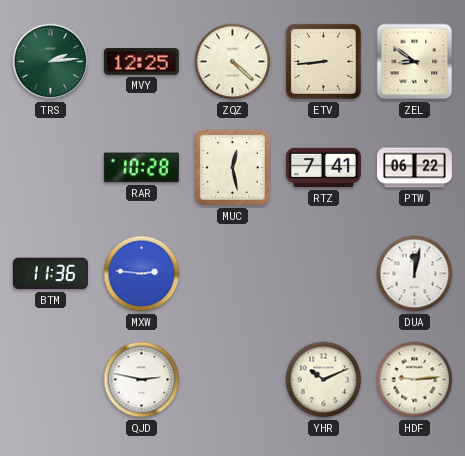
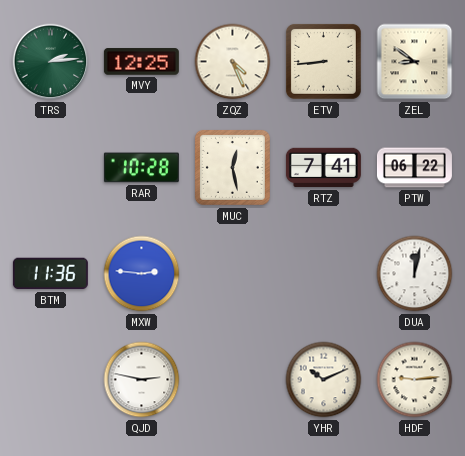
ZQZ: 4:22 -> 4:26
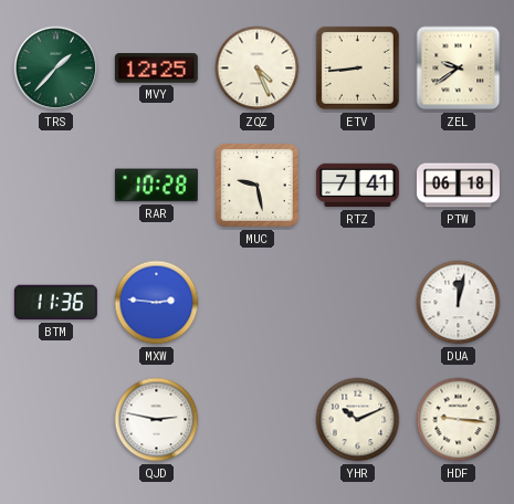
TRS: 2:14 -> 1:37
ZEL: 8:51 -> 9:39
MUC: 12:28 -> 9:28
PTW: 06:22 -> 06:18
HDF: 9:14 -> 9:16
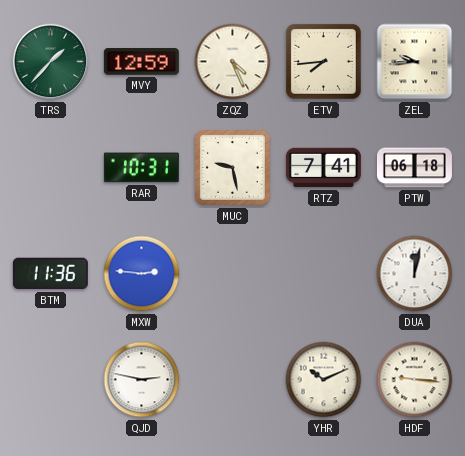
MVY: 12:25 -> 12:59
ETV: 8:44 -> 7:44
ZEL: 9:39 -> 9:44
RAR: 10:28 -> 10:31
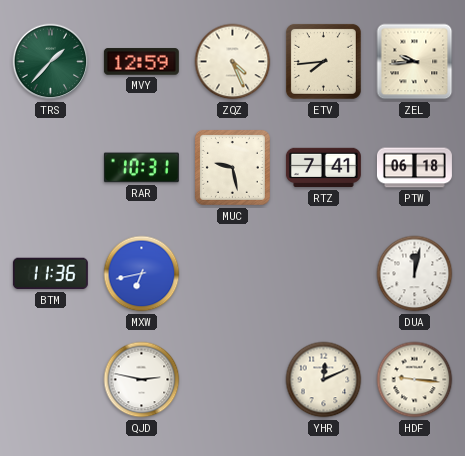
MXW: 2:46 -> 6:43
YHR: 10:11 -> 12:11
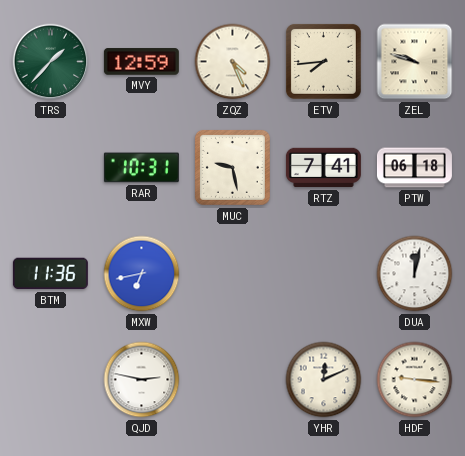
ZEL: 9:44 -> 9:48
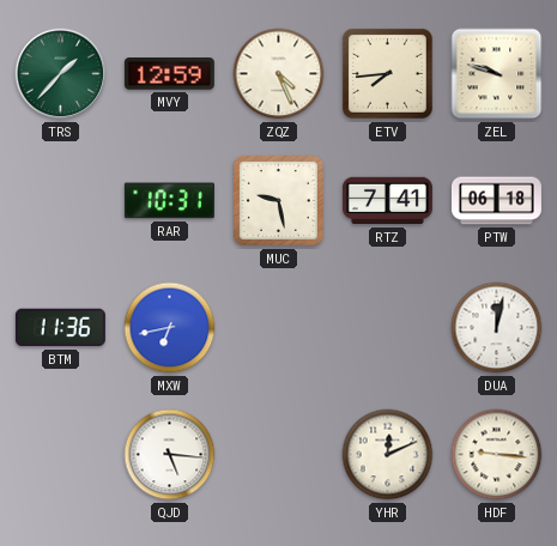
QJD: 2:47 -> 5:16
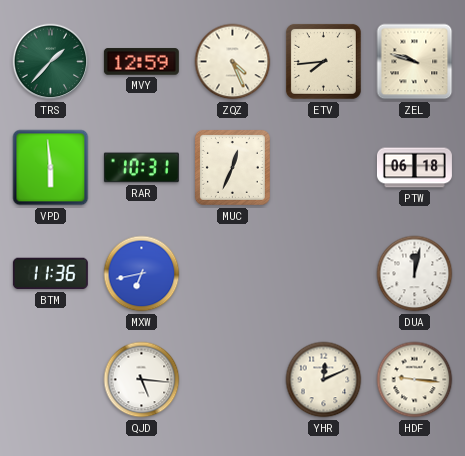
VPD: none -> 5:59
MUC: 9:28 -> 12:34
RTZ: 7:41 -> none
